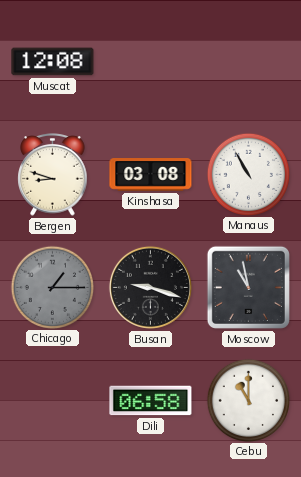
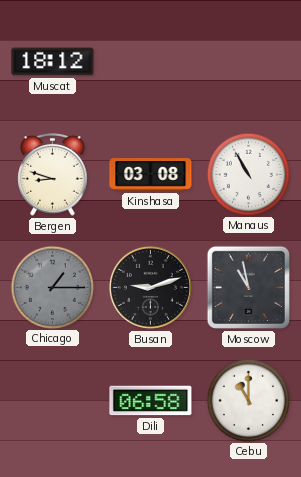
Muscat: 12:08 -> 18:12
Busan: 9:18 -> 9:12
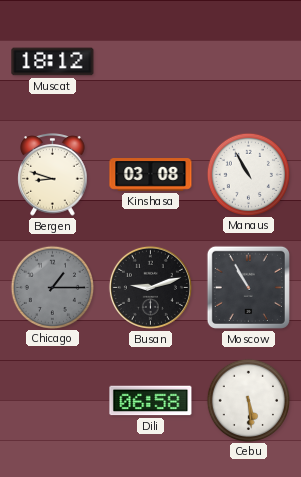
Moscow: 10:58 -> 10:55
Cebu: 11:00 -> 5:29
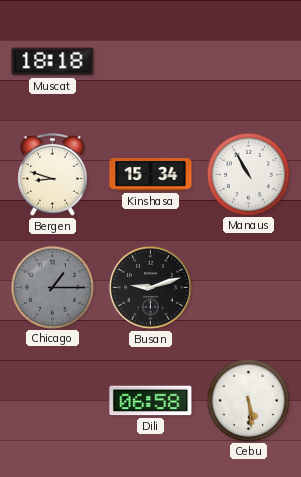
Muscat: 18:12 -> 18:18
Kinshasa: 03:08 -> 15:34
Moscow: 10:55 -> none
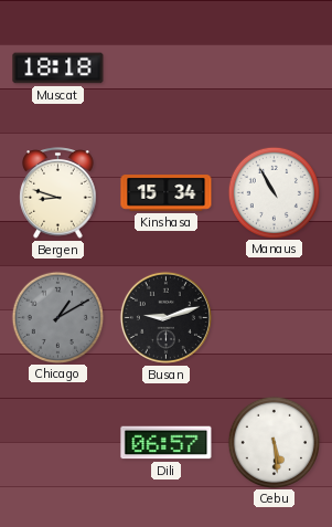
Chicago: 1:15 -> 1:10
Dili: 06:58 -> 06:57
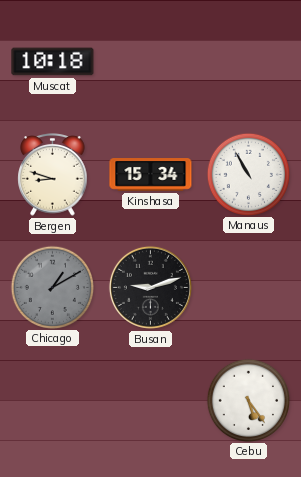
Muscat: 18:18 -> 10:18
Dili: 06:57 -> none
Cebu: 5:29 -> 5:24
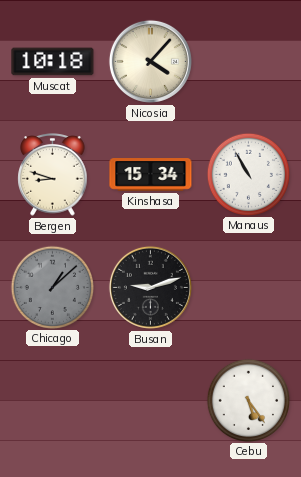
Nicosia: none -> 4:07
Chicago: 1:10 -> 1:08
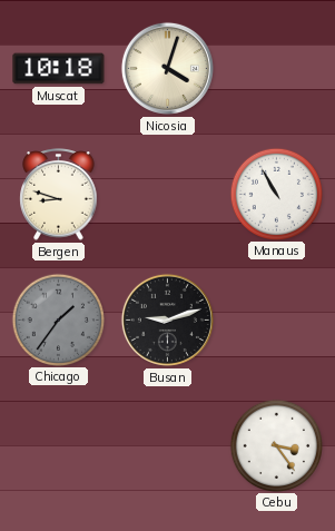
Nicosia: 4:07 -> 4:03
Kinshasa: 15:34 -> none
Chicago: 1:08 -> 1:36
Cebu: 5:24 -> 3:24
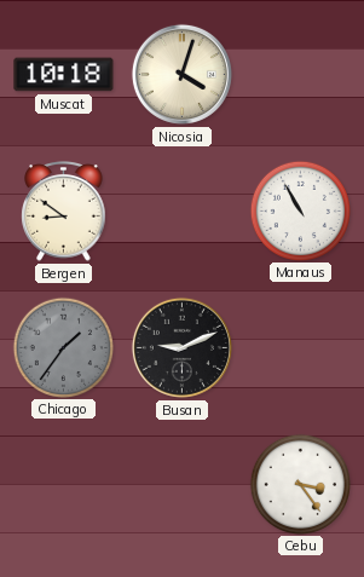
Bergen: 8:48 -> 8:51
Busan: 9:12 -> 9:11
